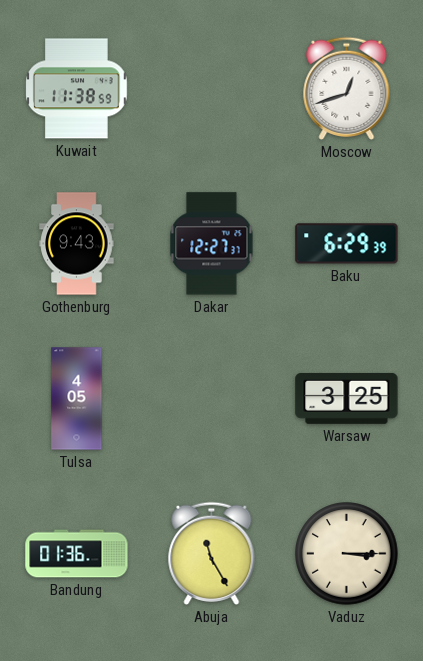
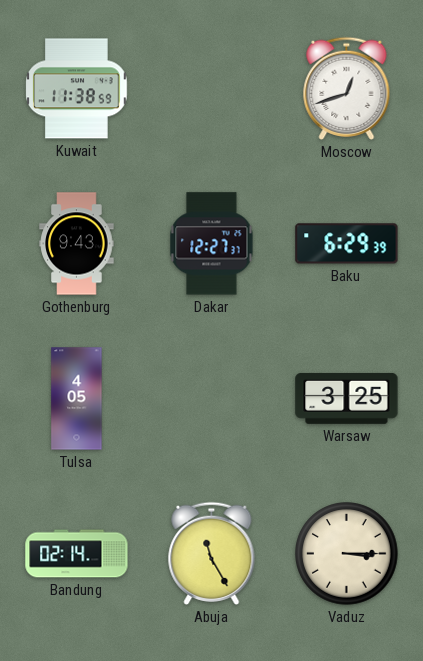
Bandung: 01:36 -> 02:14
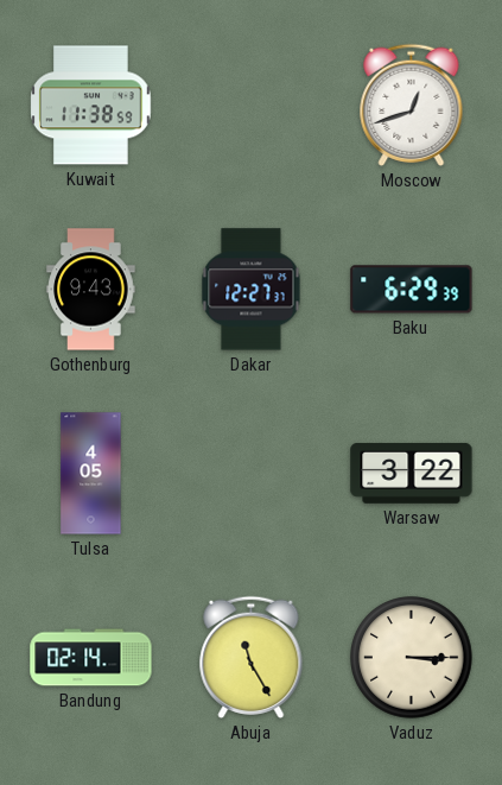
Warsaw: 3:25 -> 3:22
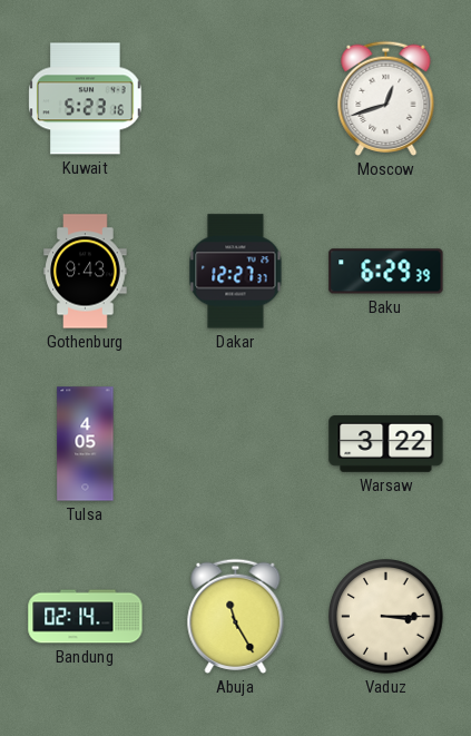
Kuwait: 11:38 -> 5:23
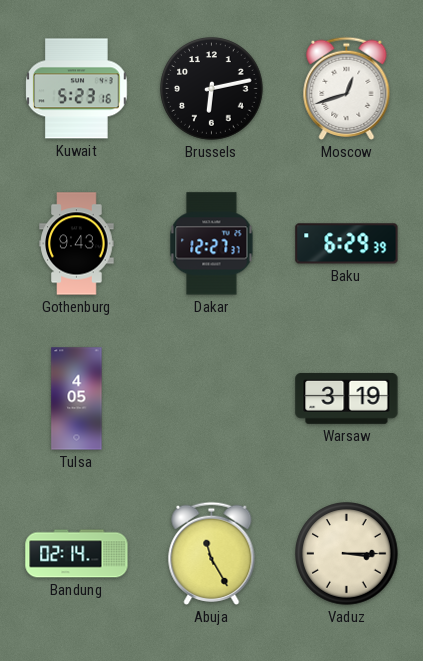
Brussels: none -> 6:13
Warsaw: 3:22 -> 3:19
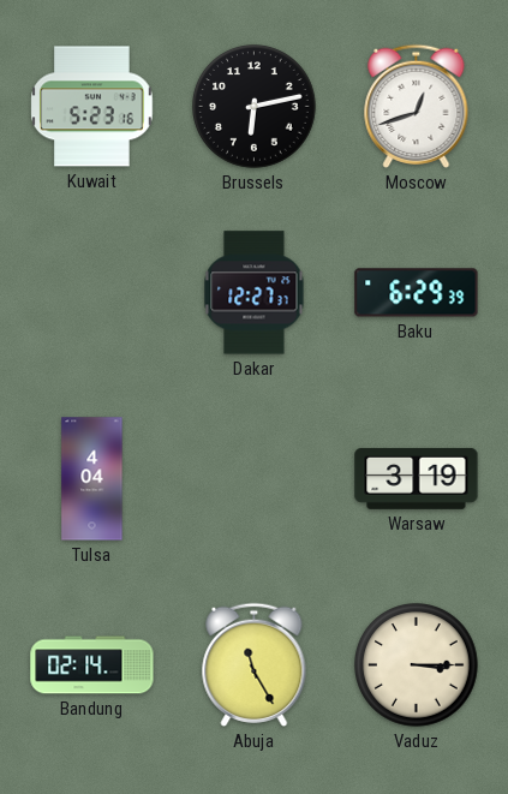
Gothenburg: 9:43 -> none
Tulsa: 4:05 -> 4:04
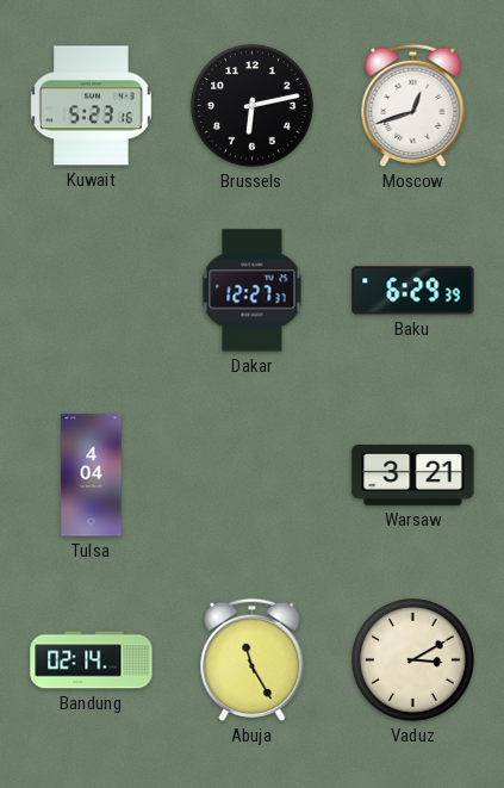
Warsaw: 3:19 -> 3:21
Vaduz: 3:15 -> 3:10
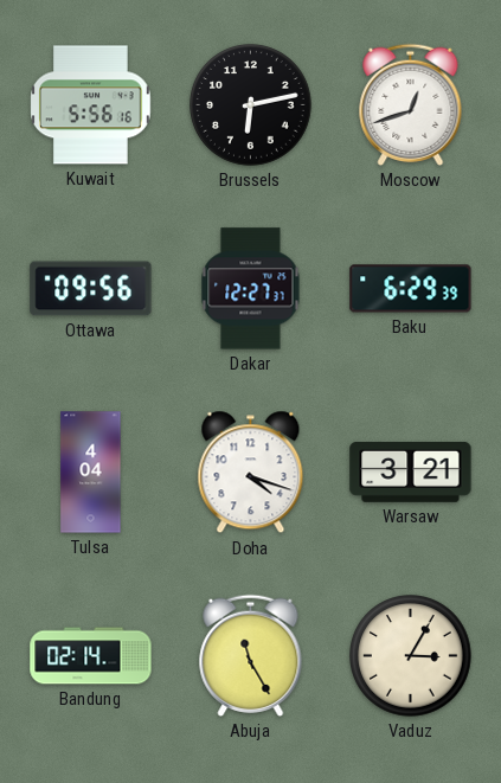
Kuwait: 5:23 -> 5:56
Ottawa: none -> 09:56
Doha: none -> 4:18
Vaduz: 3:10 -> 3:05
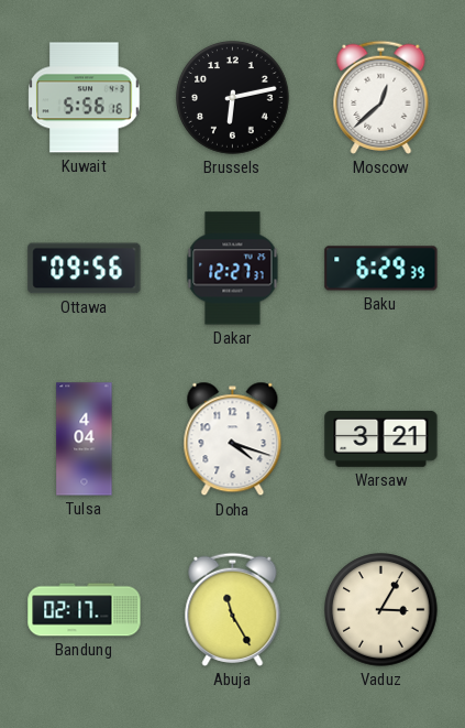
Moscow: 12:42 -> 12:38
Bandung: 02:14 -> 02:17
